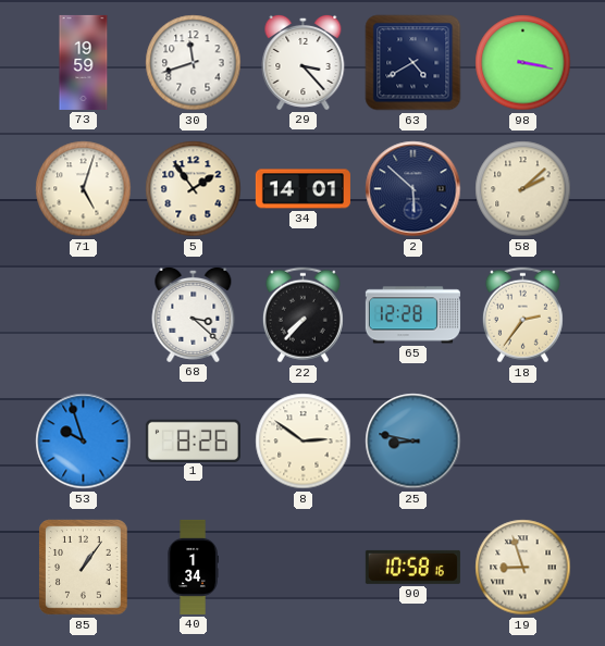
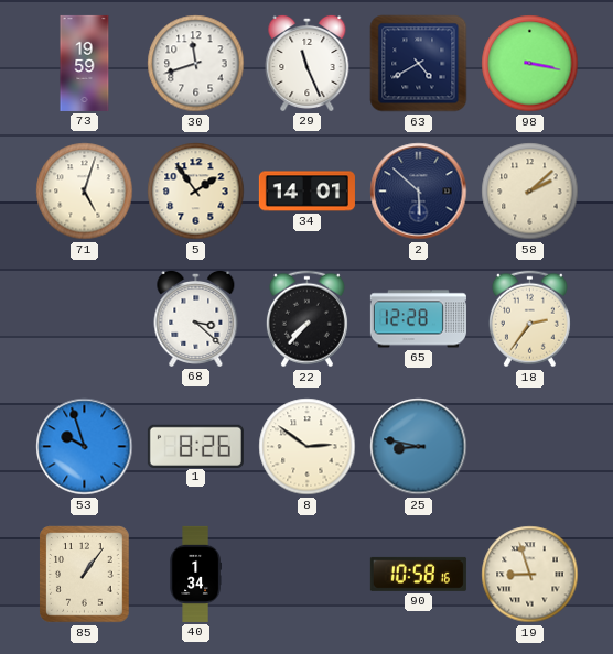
29: 3:23 -> 11:26
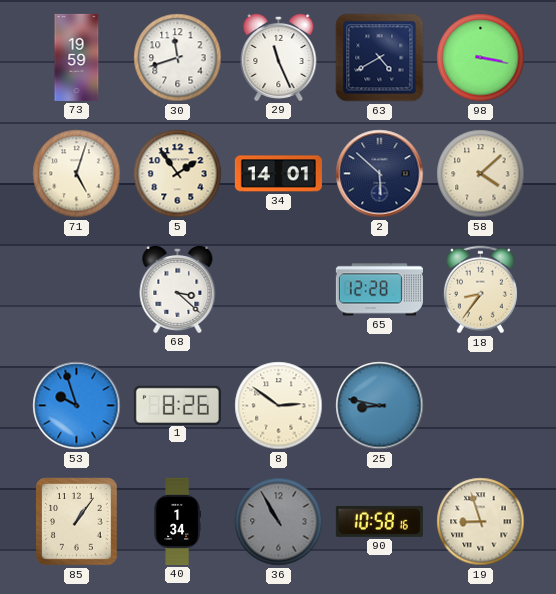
58: 2:08 -> 4:08
22: 7:37 -> none
18: 2:36 -> 8:36
36: none -> 10:55
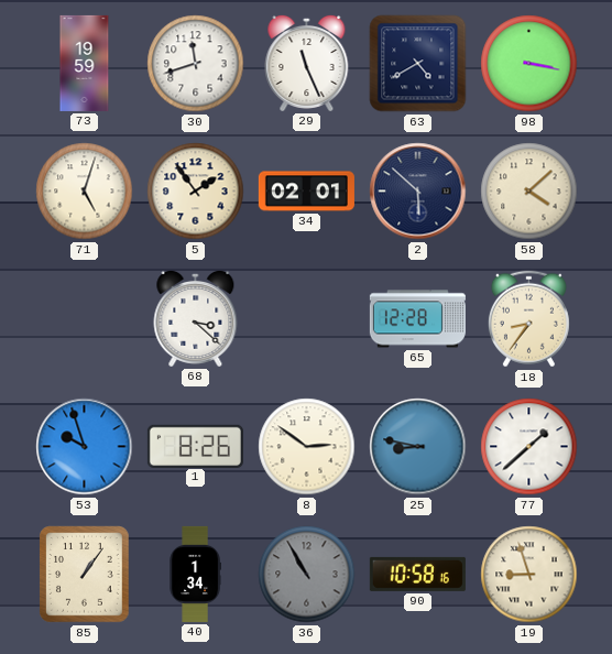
34: 14:01 -> 02:01
77: none -> 1:38
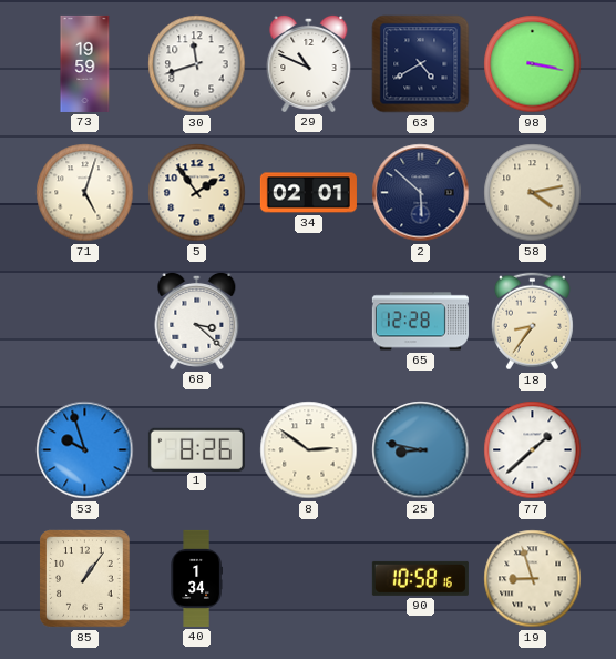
29: 11:26 -> 10:49
58: 4:08 -> 4:13
36: 10:55 -> none
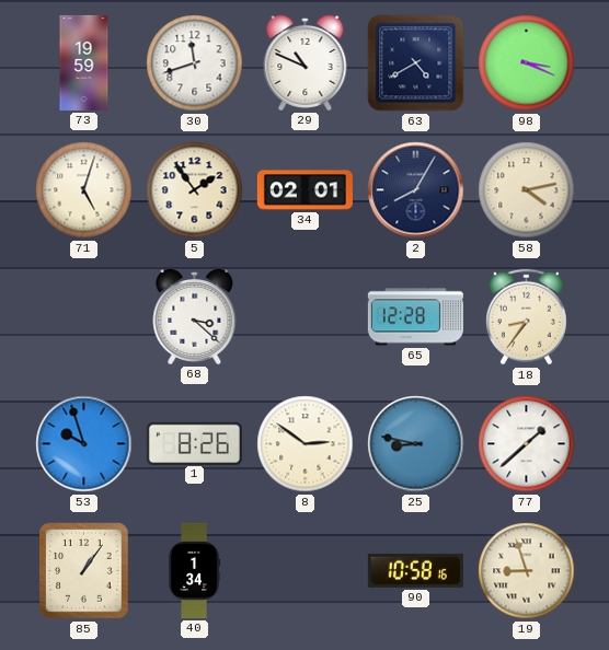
98: 3:17 -> 3:19
2: 5:52 -> 8:05
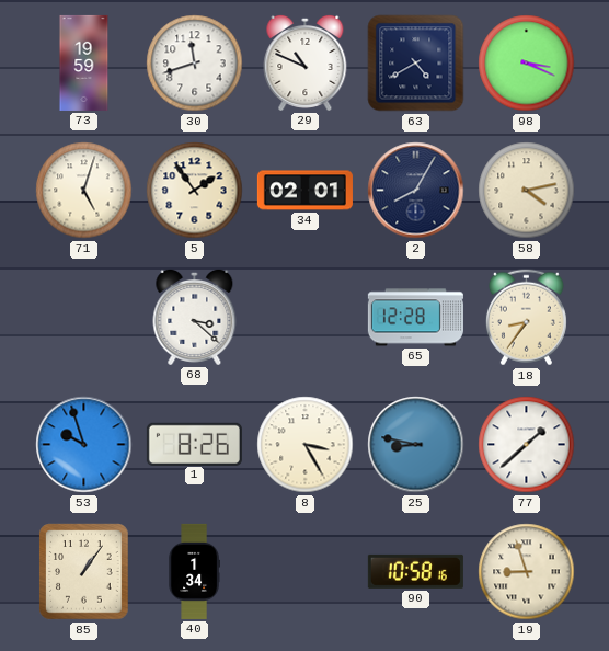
8: 2:51 -> 3:25
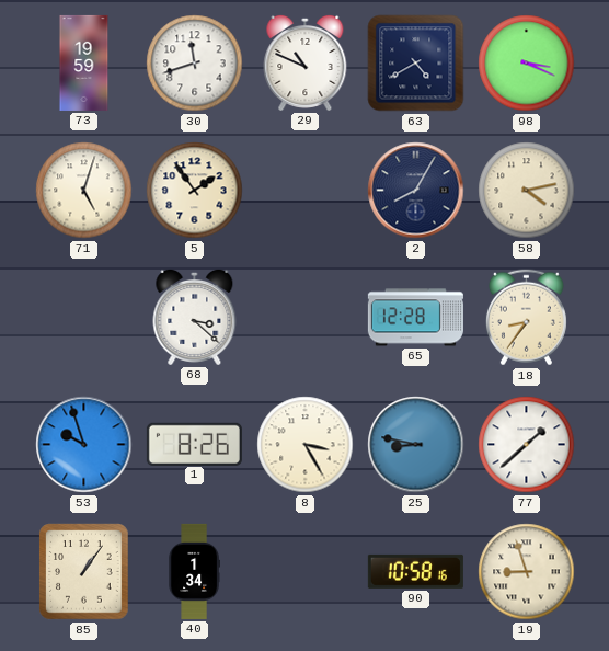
34: 02:01 -> none
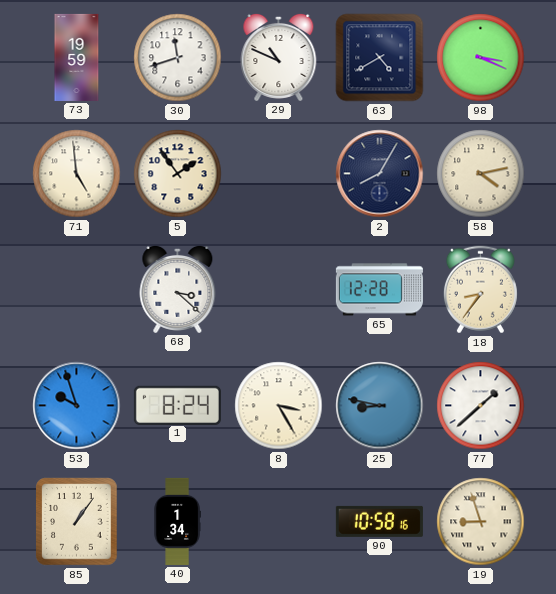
71: 5:03 -> 4:59
1: 8:26 -> 8:24
